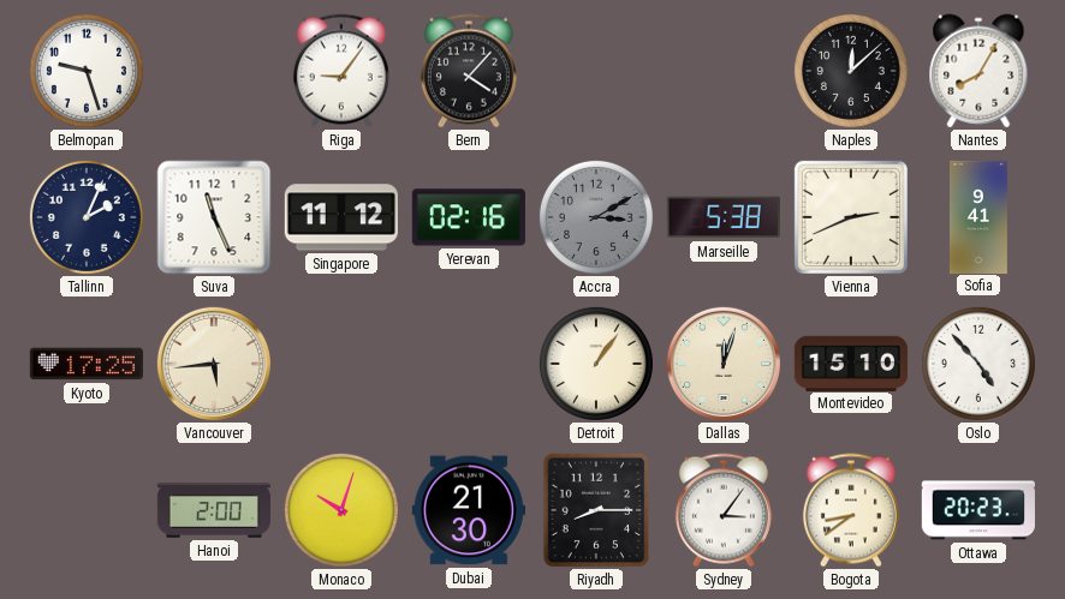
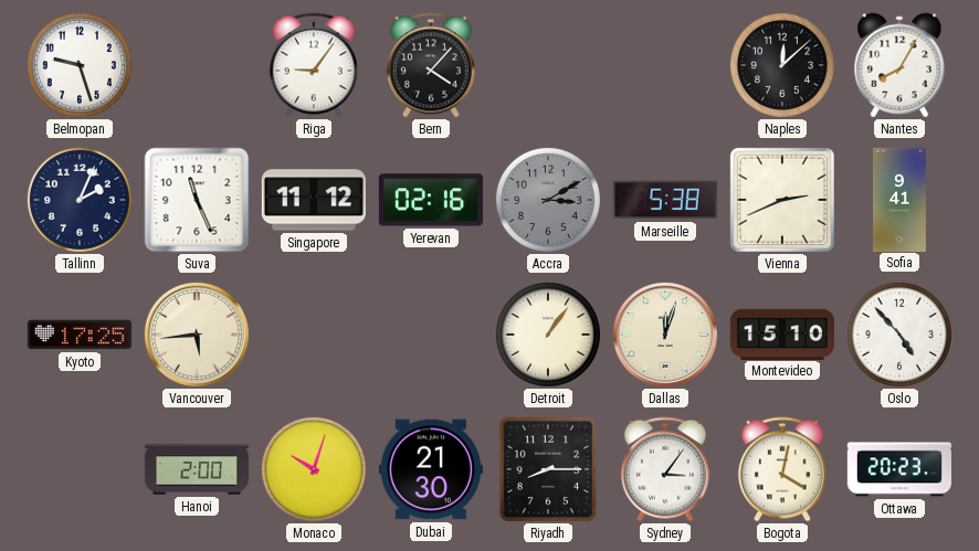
Bogota: 8:39 -> 4:02
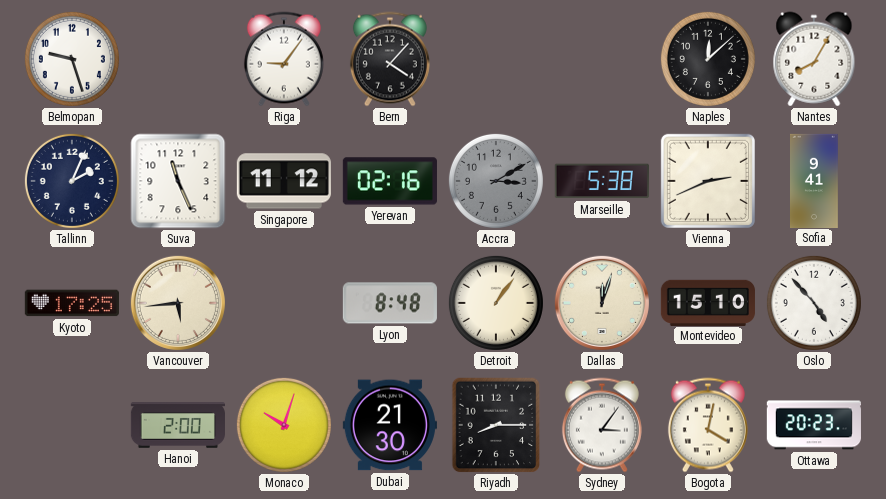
Lyon: none -> 8:48
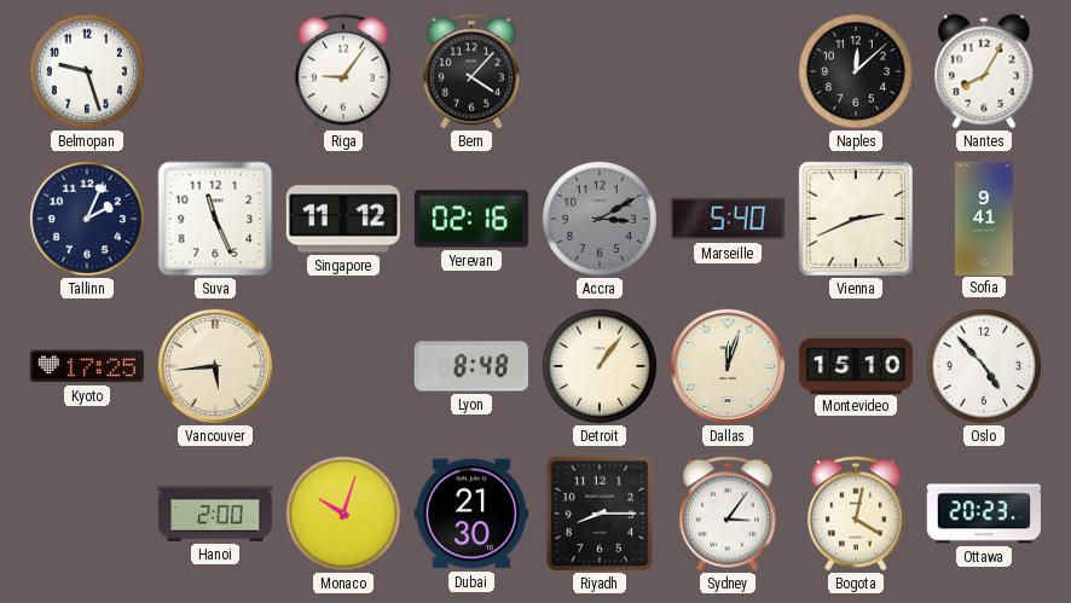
Marseille: 5:38 -> 5:40
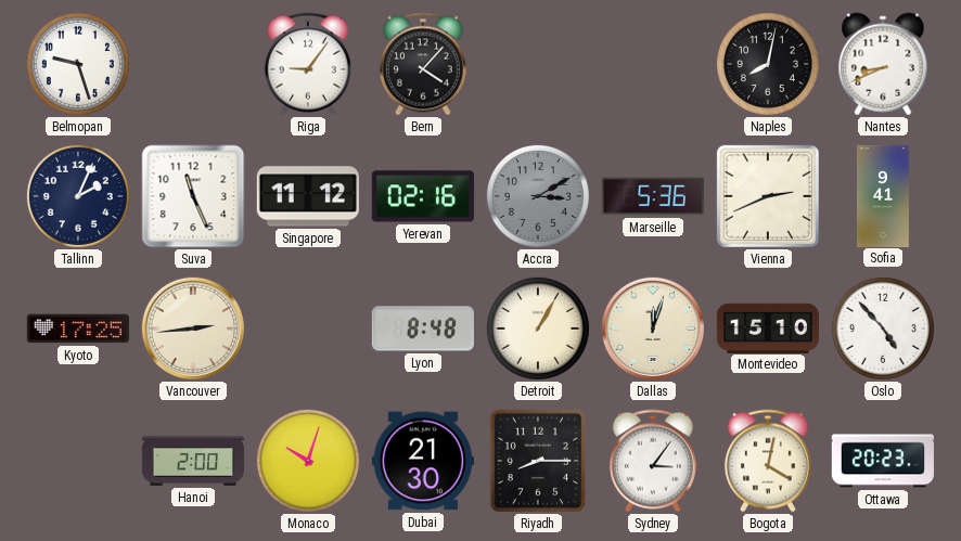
Naples: 12:08 -> 8:02
Nantes: 8:05 -> 8:41
Marseille: 5:40 -> 5:36
Vancouver: 5:44 -> 2:44
Detroit: 1:06 -> 1:05
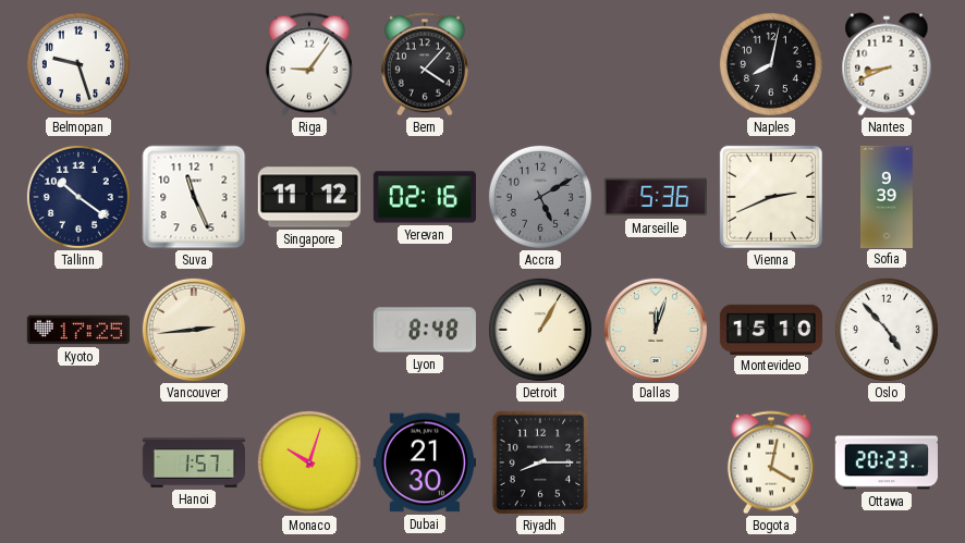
Tallinn: 2:04 -> 10:21
Accra: 3:10 -> 5:10
Sofia: 9:41 -> 9:39
Hanoi: 2:00 -> 1:57
Sydney: 3:06 -> none
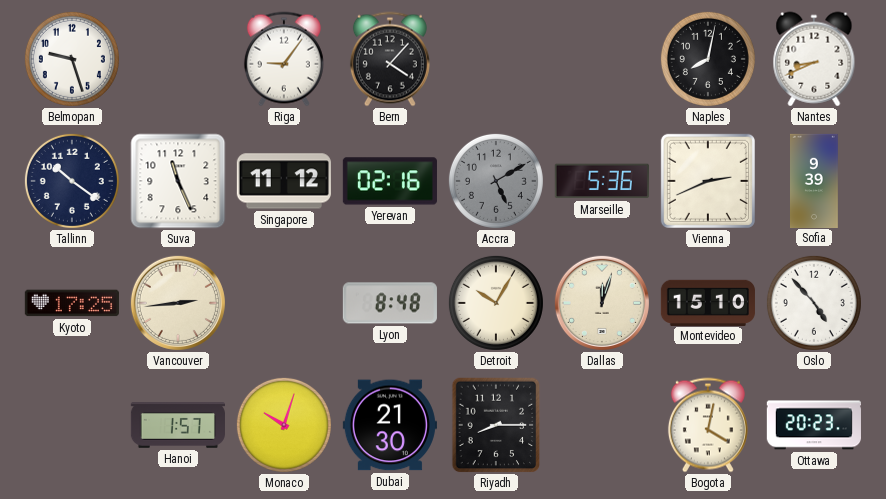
Detroit: 1:05 -> 10:05
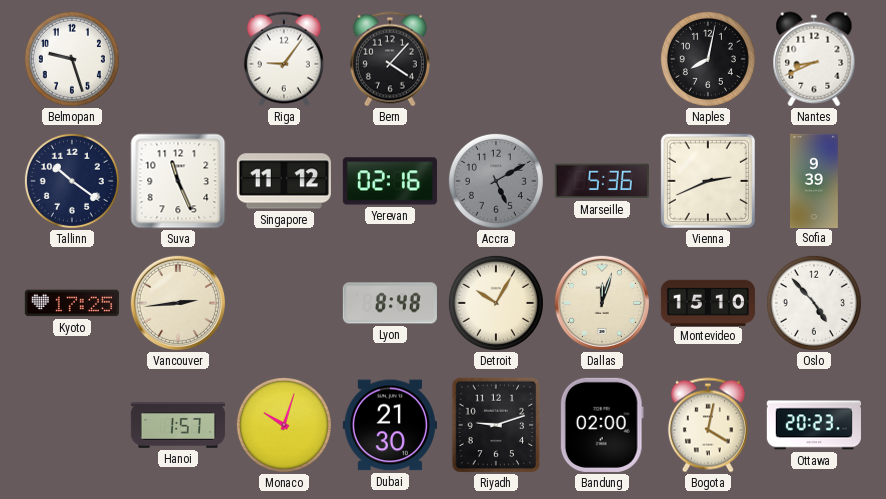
Riyadh: 8:15 -> 9:12
Bandung: none -> 02:00
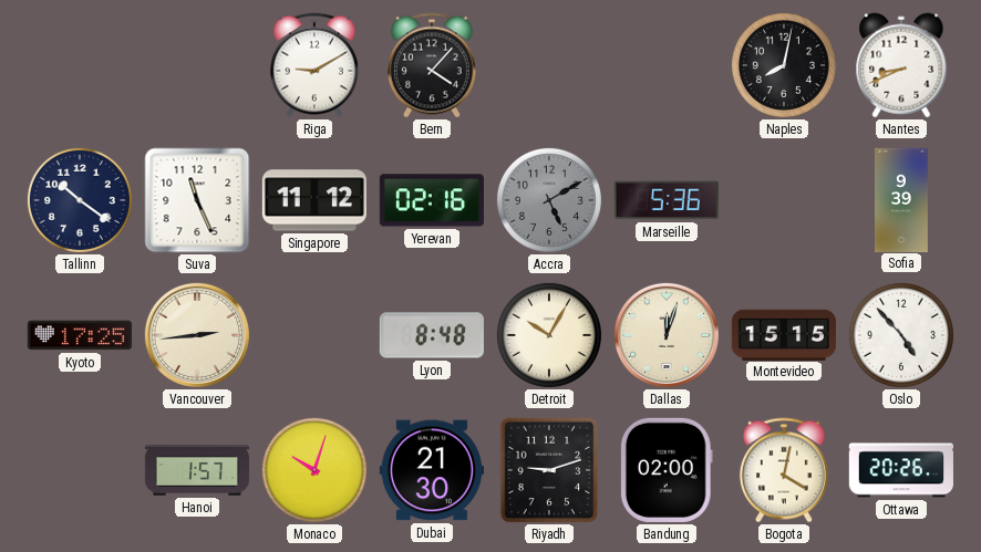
Belmopan: 9:27 -> none
Riga: 9:06 -> 9:10
Vienna: 2:41 -> none
Montevideo: 15:10 -> 15:15
Ottawa: 20:23 -> 20:26
